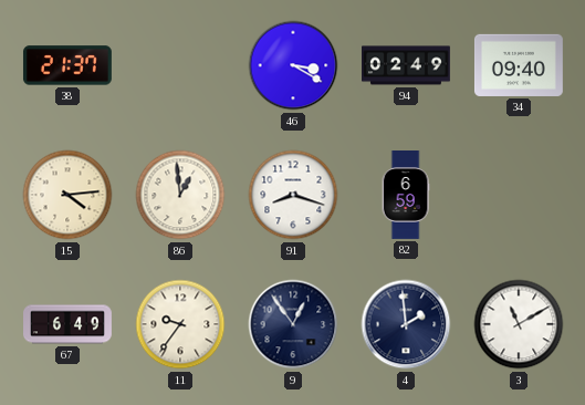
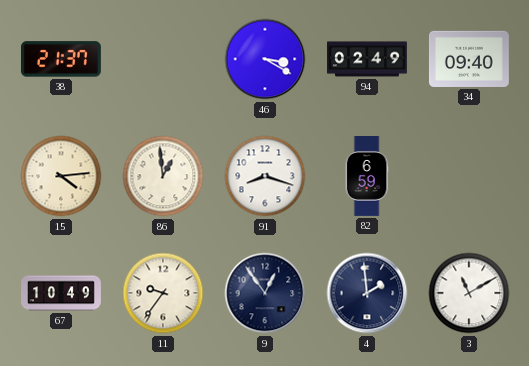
67: 6:49 -> 10:49
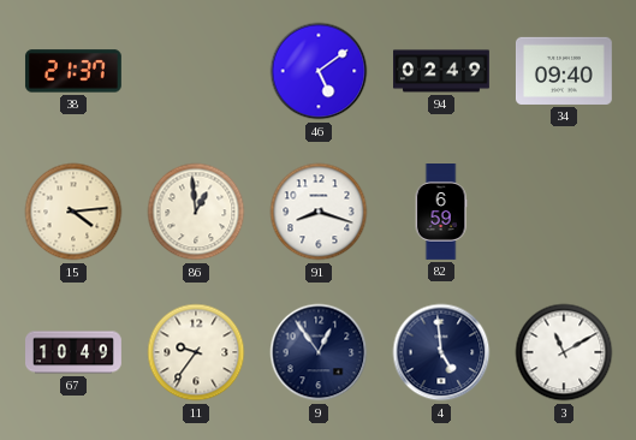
46: 3:20 -> 5:09
4: 1:59 -> 4:59
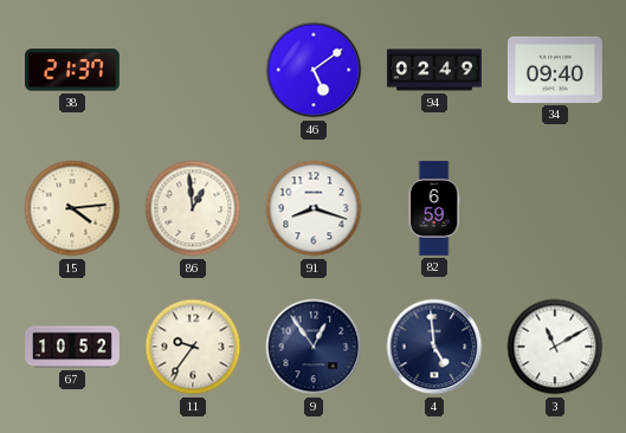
67: 10:49 -> 10:52
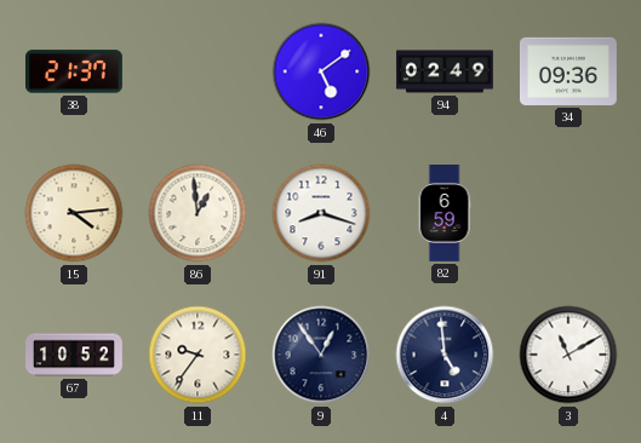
34: 09:40 -> 09:36
